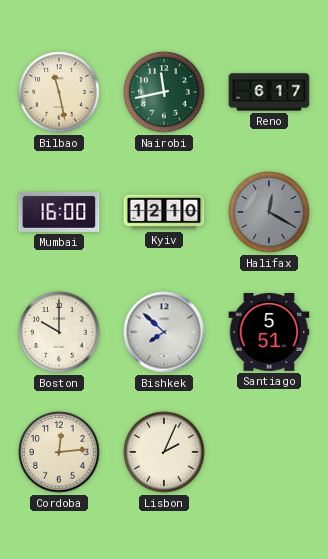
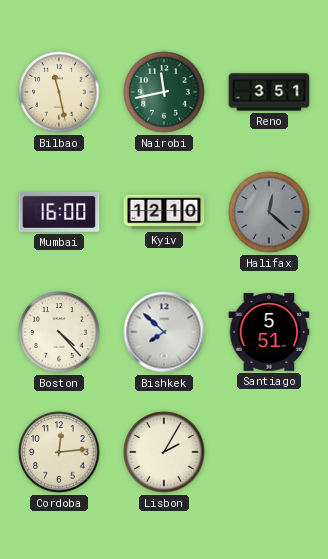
Reno: 6:17 -> 3:51
Halifax: 12:20 -> 12:22
Boston: 10:00 -> 4:23
Lisbon: 2:04 -> 2:05
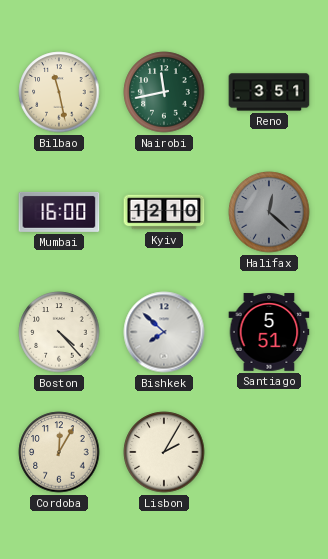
Cordoba: 12:14 -> 12:05
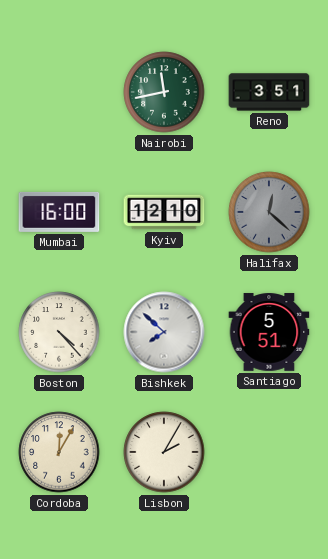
Bilbao: 11:28 -> none
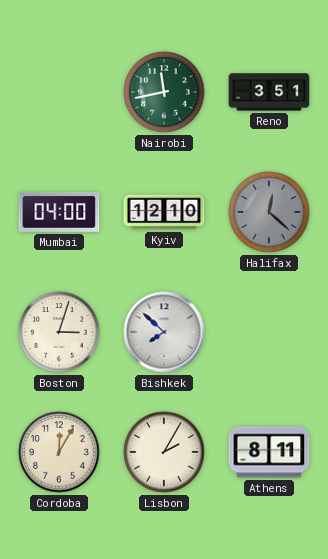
Mumbai: 16:00 -> 04:00
Boston: 4:23 -> 3:03
Santiago: 5:51 -> none
Athens: none -> 8:11
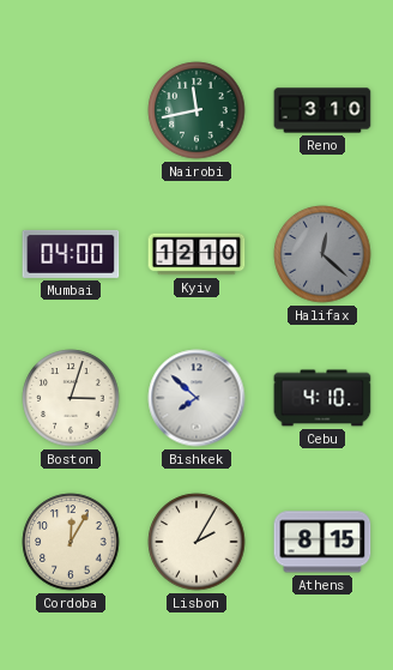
Reno: 3:51 -> 3:10
Cebu: none -> 4:10
Athens: 8:11 -> 8:15
